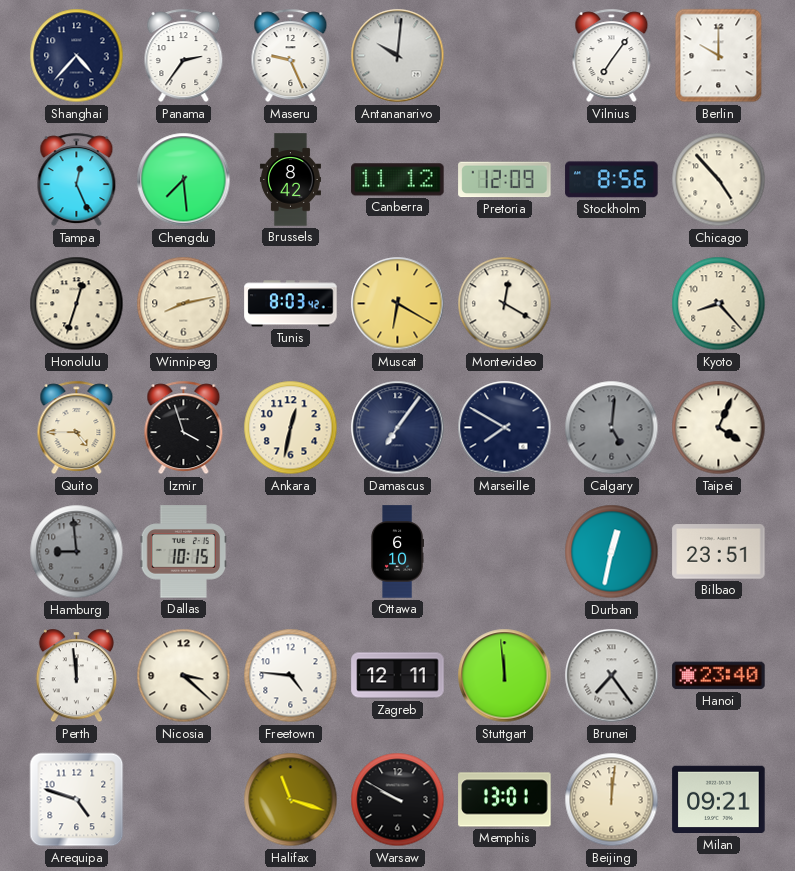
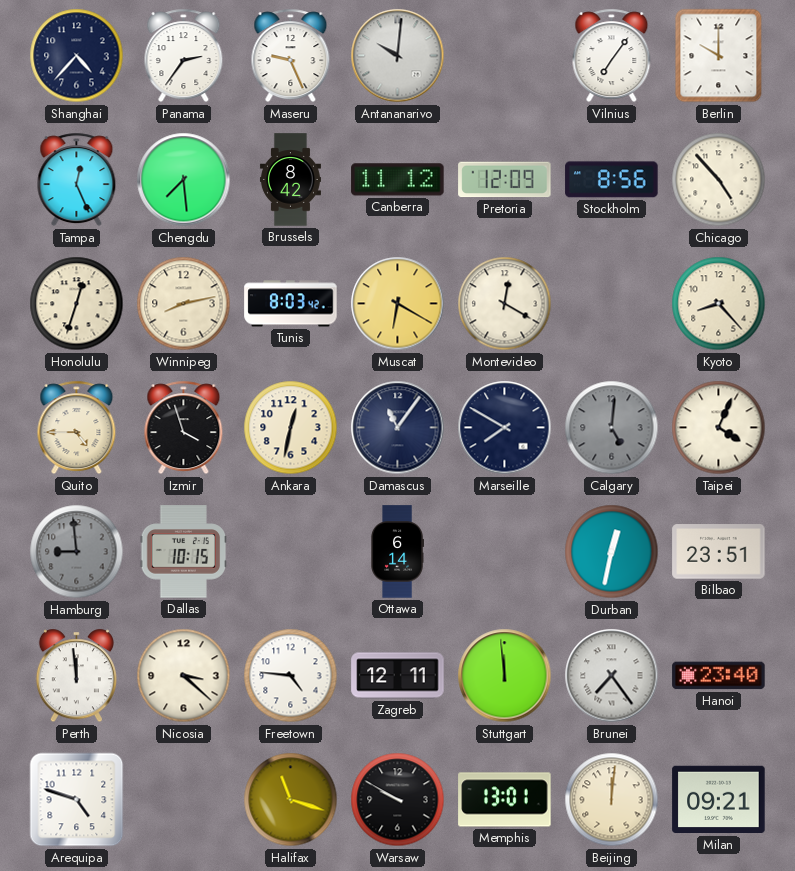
Damascus: 7:06 -> 11:06
Ottawa: 6:10 -> 6:14
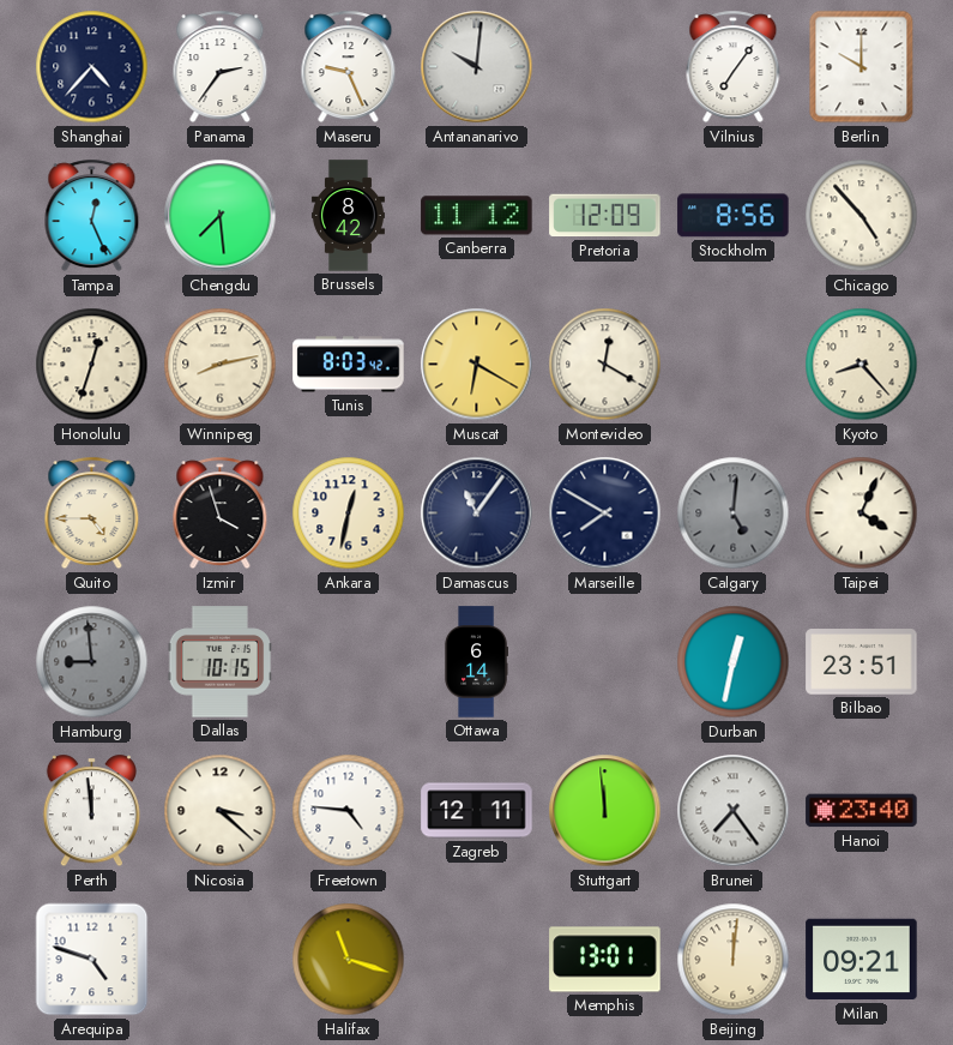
Warsaw: 9:50 -> none
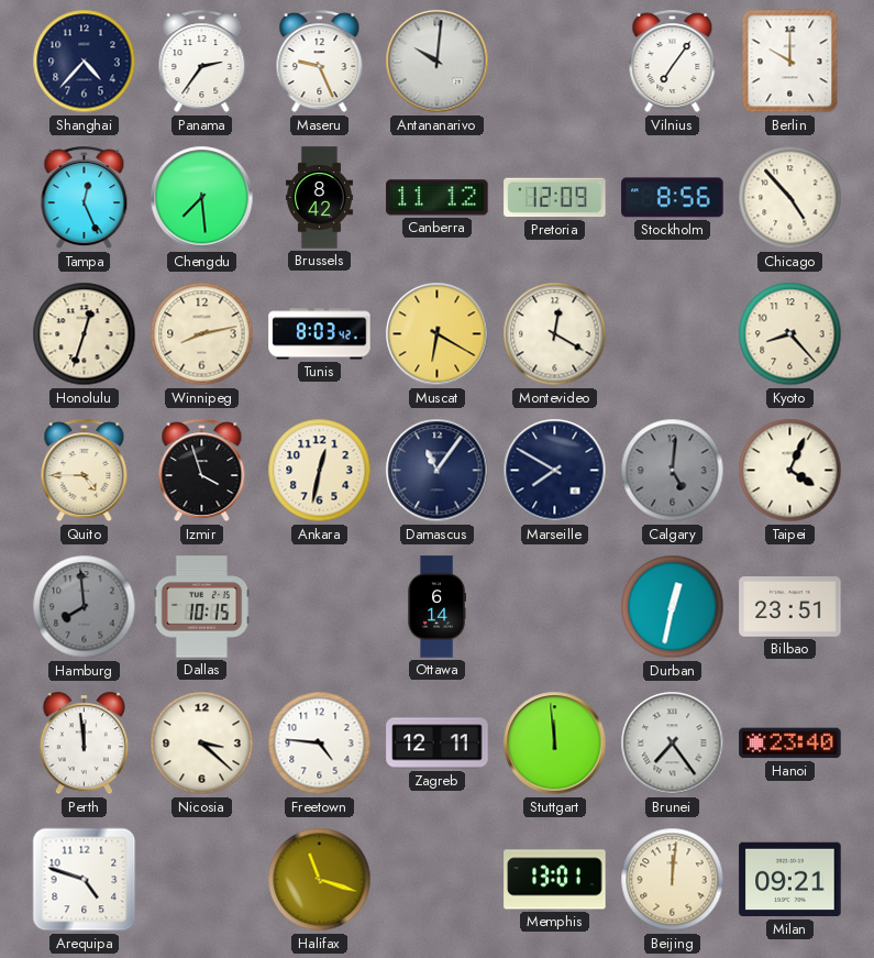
Hamburg: 8:59 -> 7:59
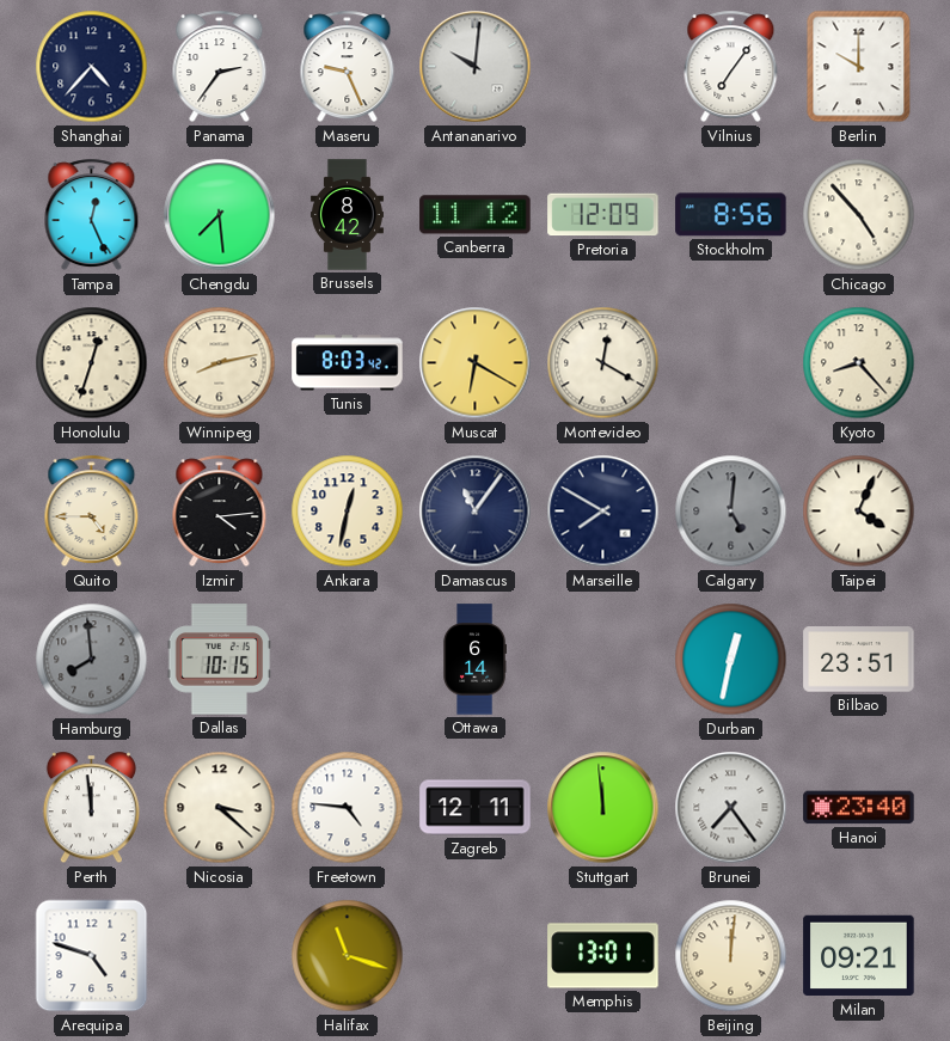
Izmir: 3:57 -> 4:14
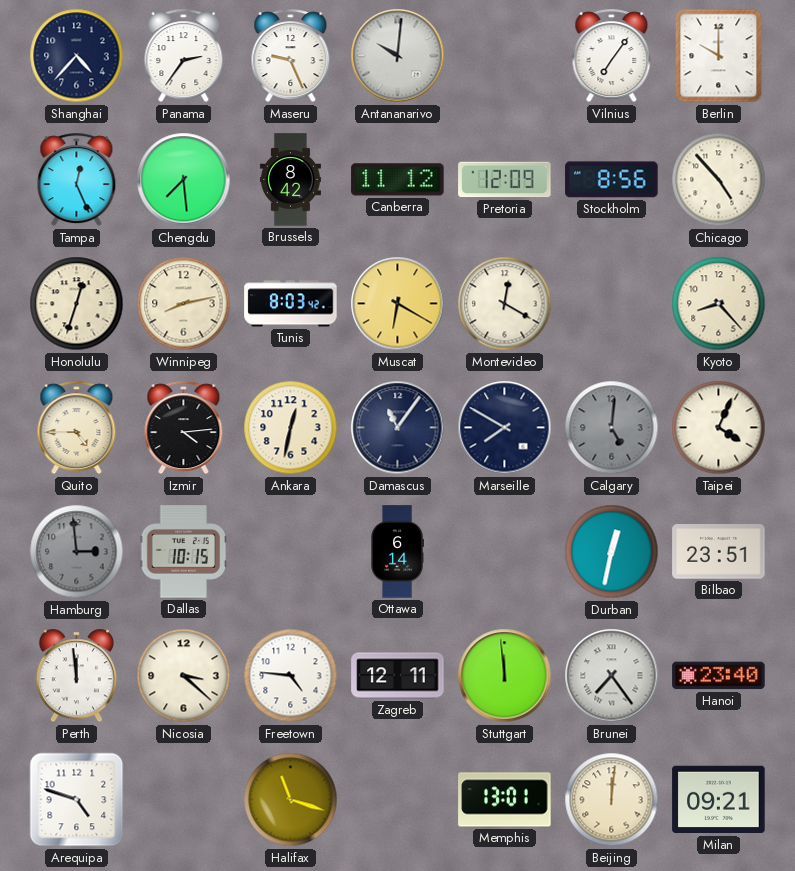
Hamburg: 7:59 -> 2:59
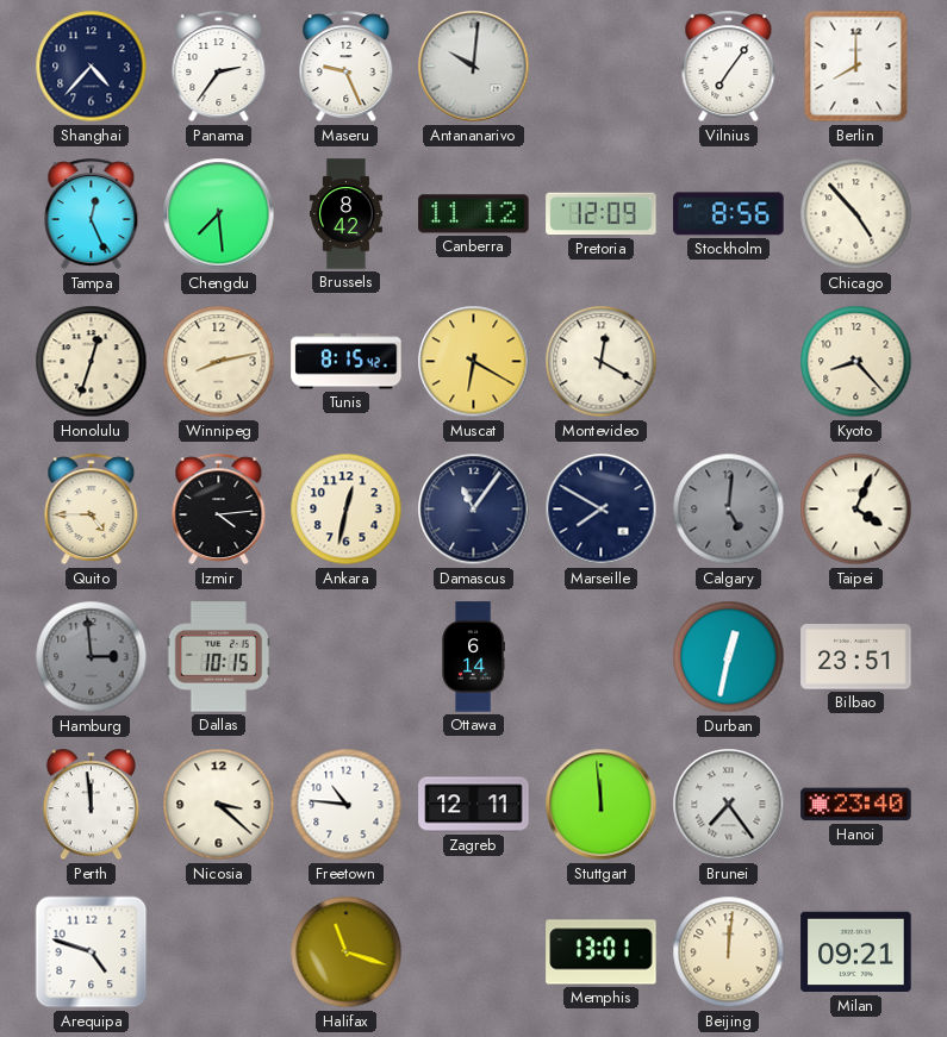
Berlin: 10:00 -> 8:00
Tunis: 8:03 -> 8:15
Freetown: 4:46 -> 10:46
